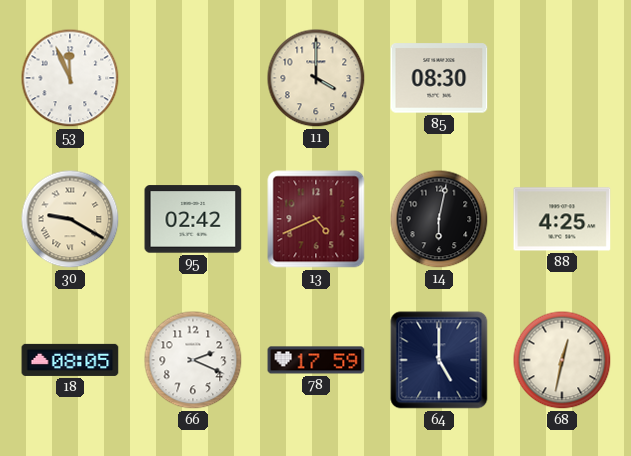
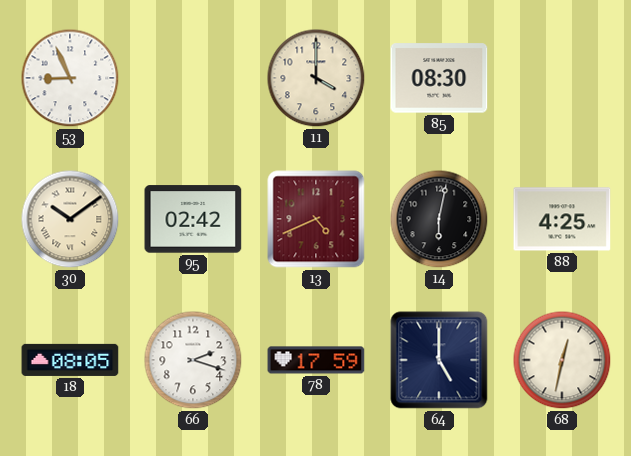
53: 11:56 -> 8:56
30: 9:20 -> 10:09
66: 2:19 -> 2:18
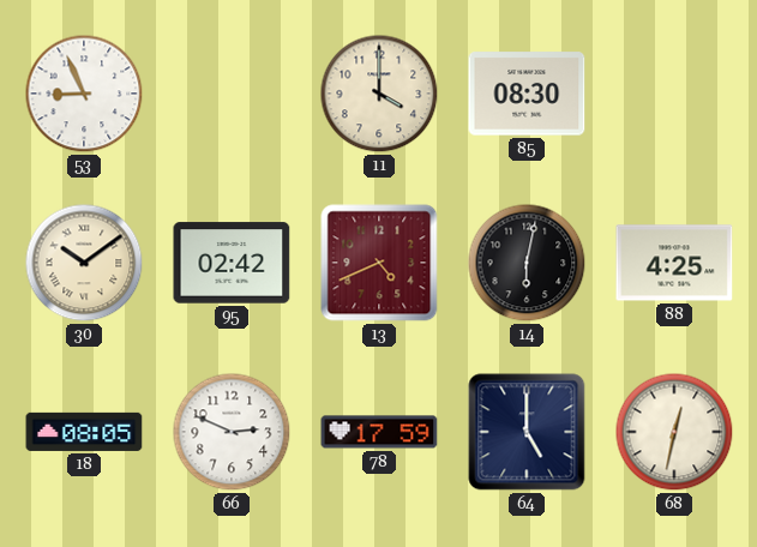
66: 2:18 -> 2:49
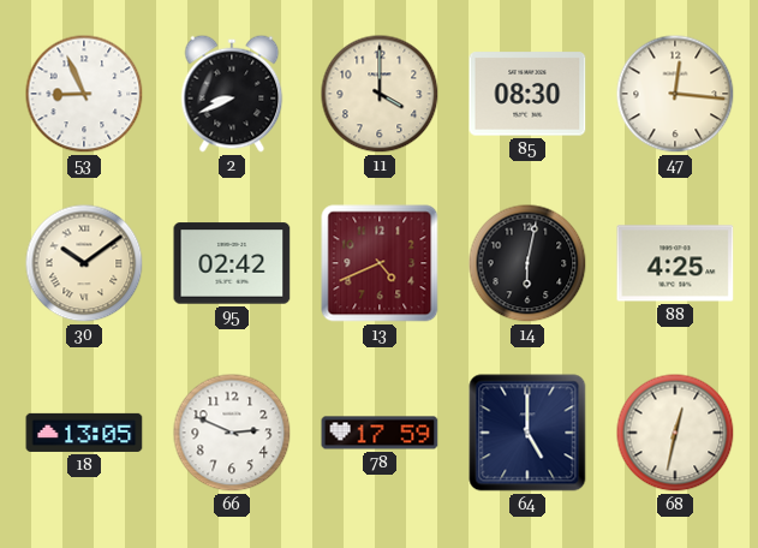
2: none -> 8:41
47: none -> 12:16
18: 08:05 -> 13:05
